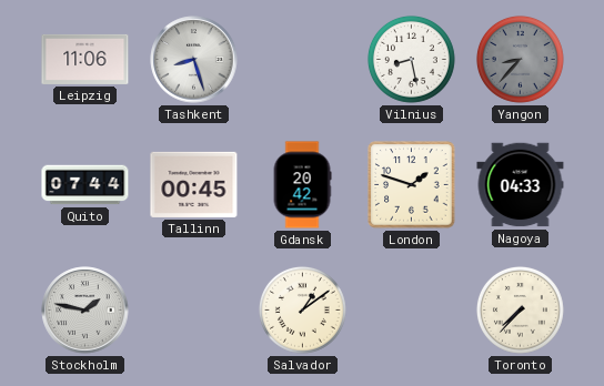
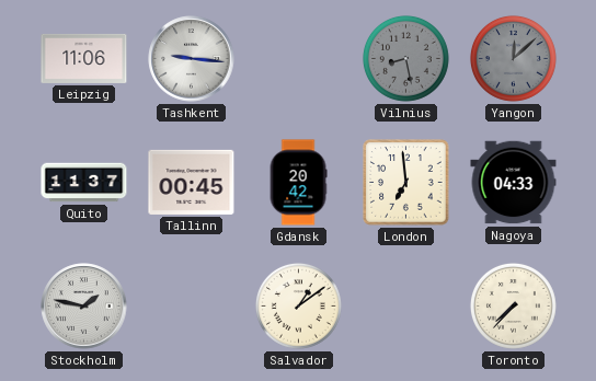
Tashkent: 8:27 -> 9:16
Vilnius dial: white -> grey
Yangon: 8:37 -> 12:08
Quito: 07:44 -> 11:37
London: 1:48 -> 6:59
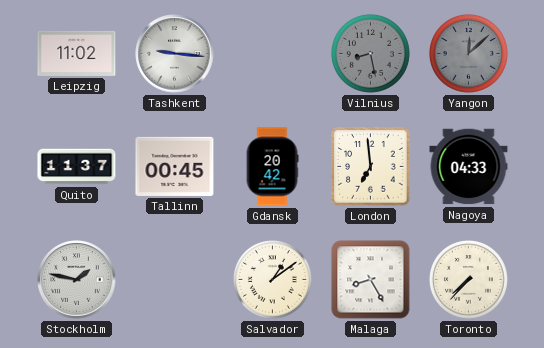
Leipzig: 11:06 -> 11:02
Malaga: none -> 8:25
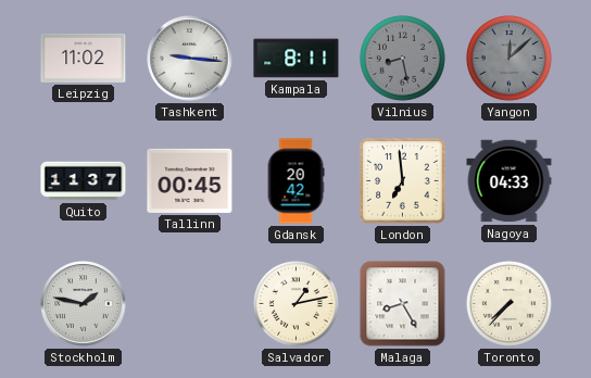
Kampala: none -> 8:11
Salvador: 1:09 -> 1:13
